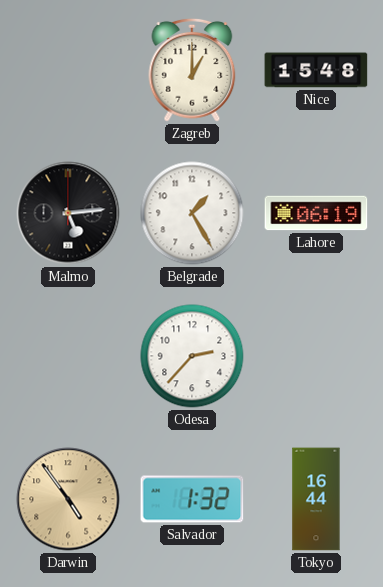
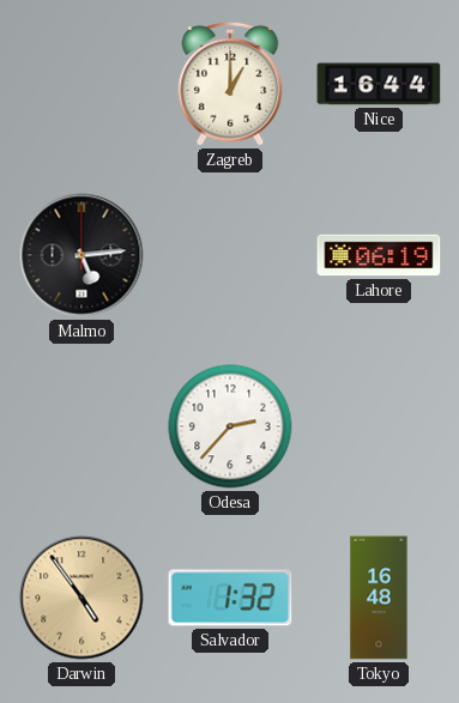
Nice: 15:48 -> 16:44
Belgrade: 1:25 -> none
Tokyo: 16:44 -> 16:48
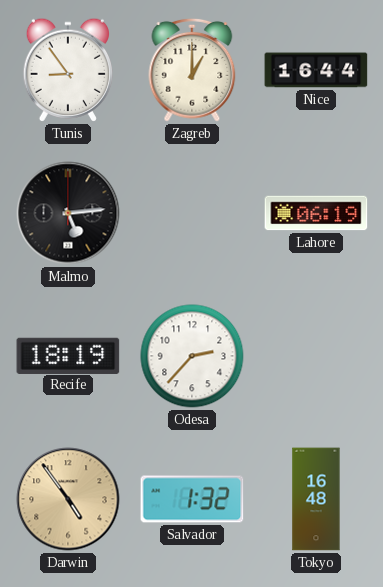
Tunis: none -> 8:54
Recife: none -> 18:19
